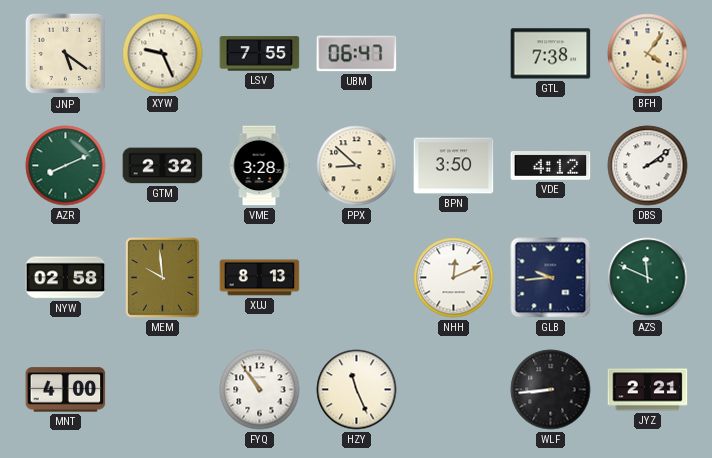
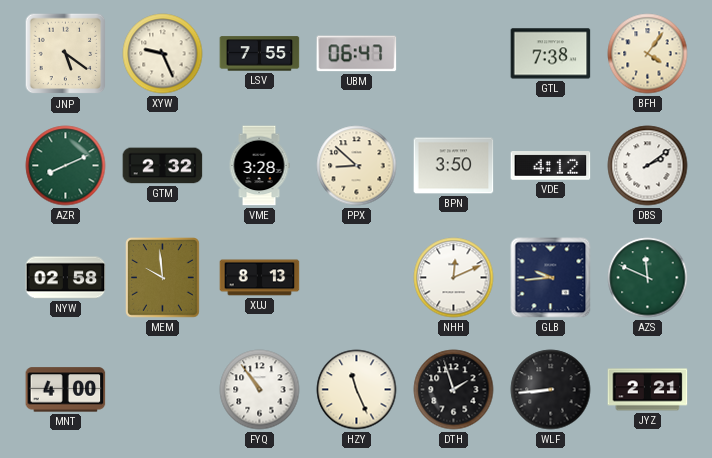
DTH: none -> 1:57
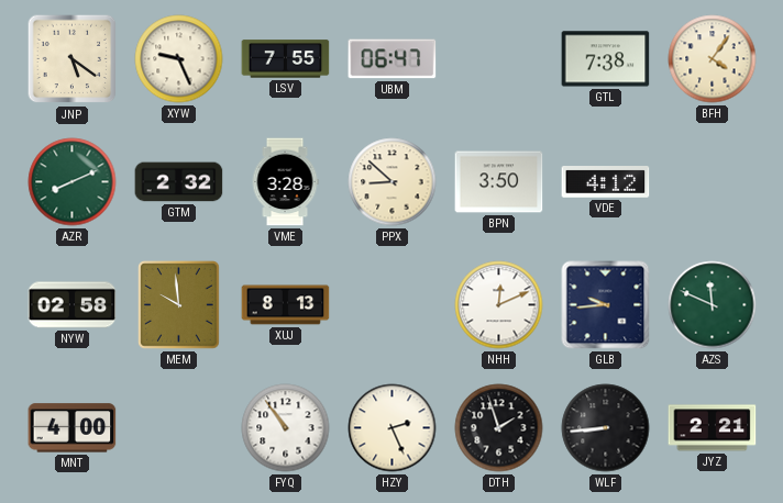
DBS: 2:09 -> none
HZY: 11:26 -> 2:26
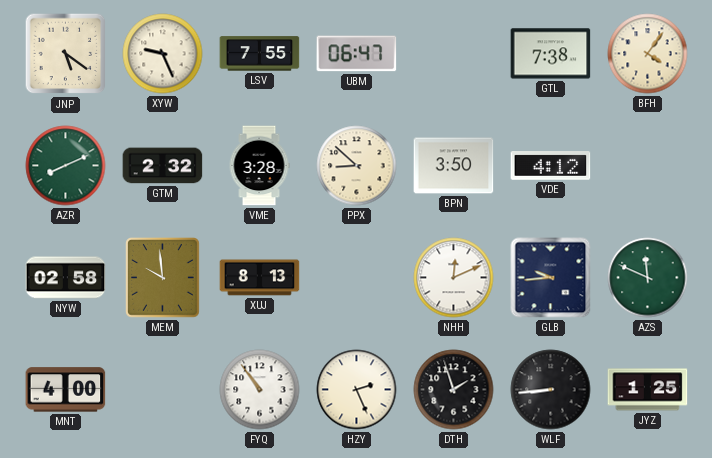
JYZ: 2:21 -> 1:25
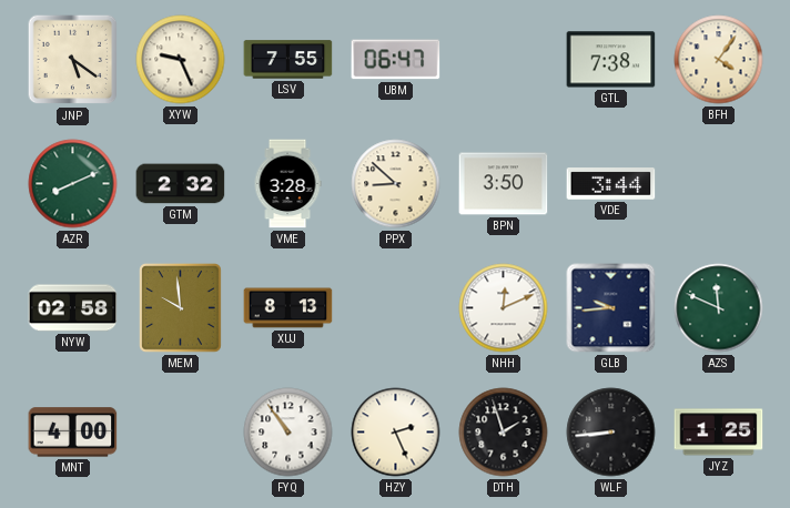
VDE: 4:12 -> 3:44
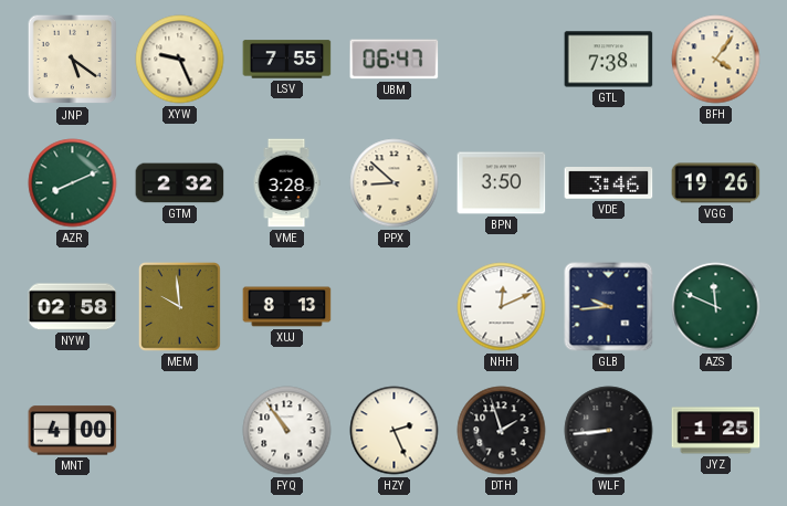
VDE: 3:44 -> 3:46
VGG: none -> 19:26
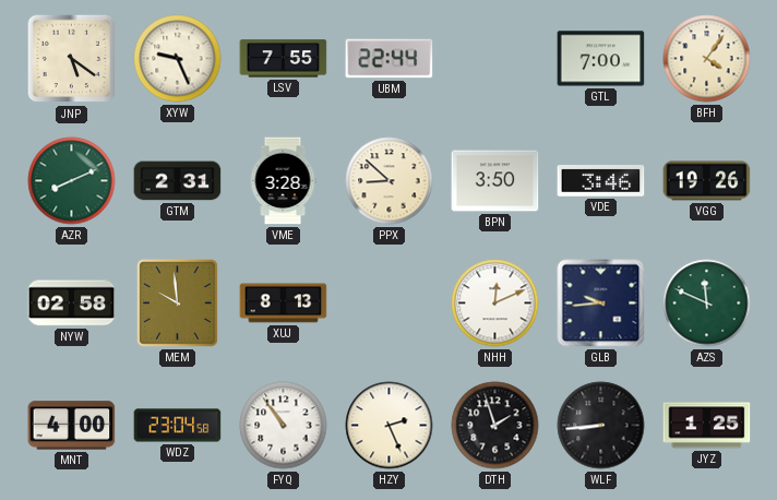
UBM: 06:47 -> 22:44
GTL: 7:38 -> 7:00
GTM: 2:32 -> 2:31
WDZ: none -> 23:04
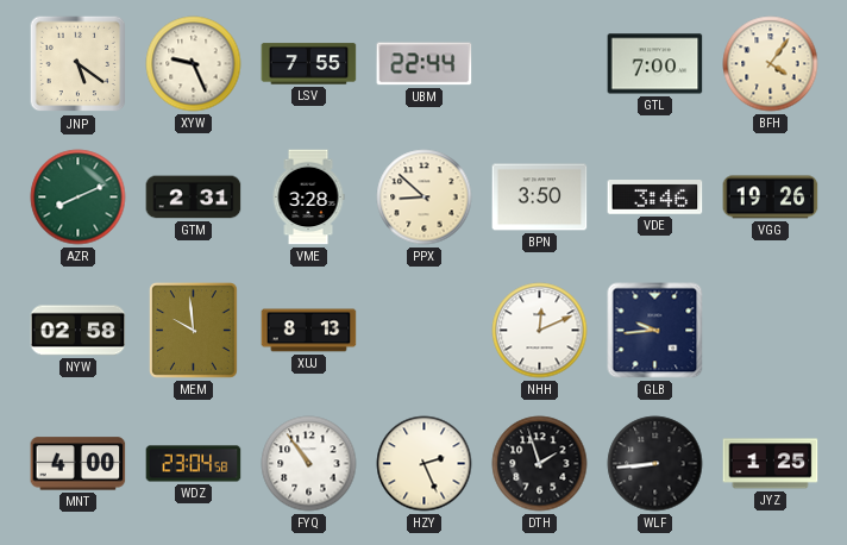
AZS: 11:49 -> none
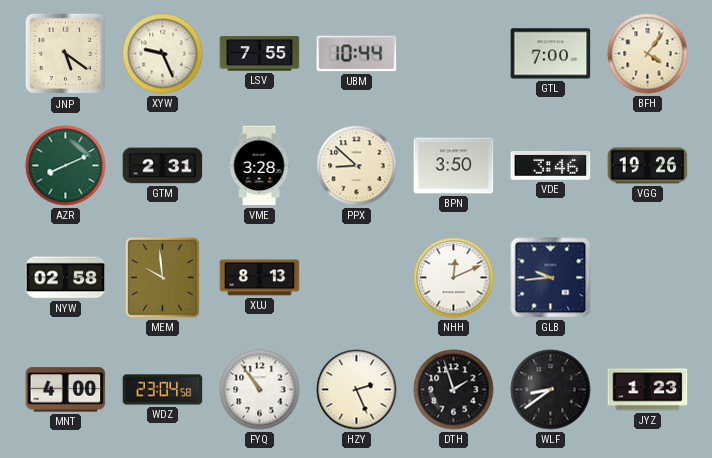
UBM: 22:44 -> 10:44
WLF: 8:44 -> 8:39
JYZ: 1:25 -> 1:23
